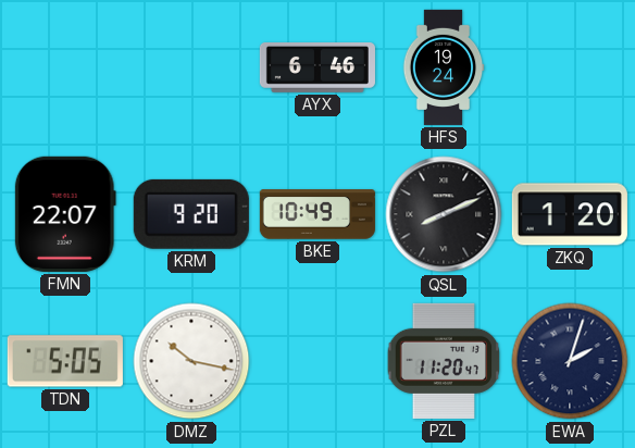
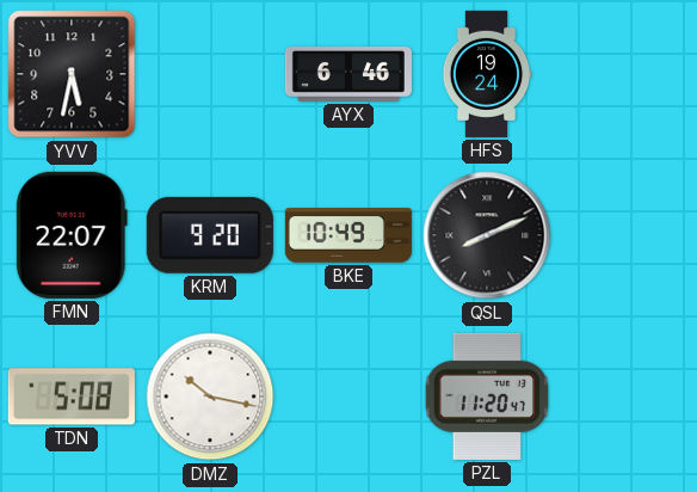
YVV: none -> 5:32
ZKQ: 1:20 -> none
TDN: 5:05 -> 5:08
EWA: 2:03 -> none
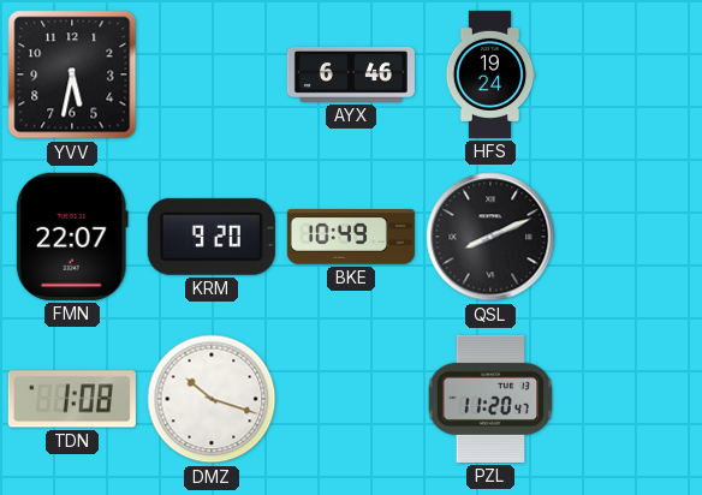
TDN: 5:08 -> 1:08
DMZ: 10:17 -> 10:18
